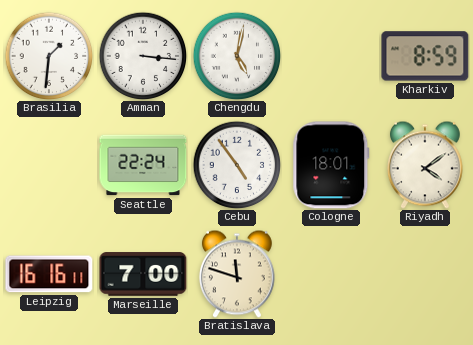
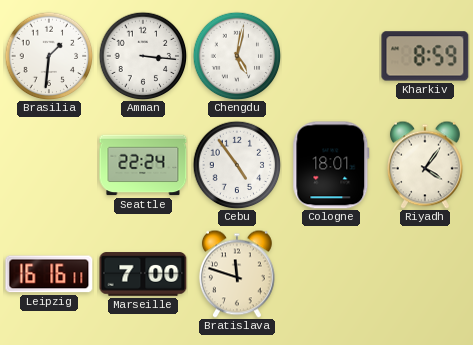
Riyadh: 4:09 -> 4:06
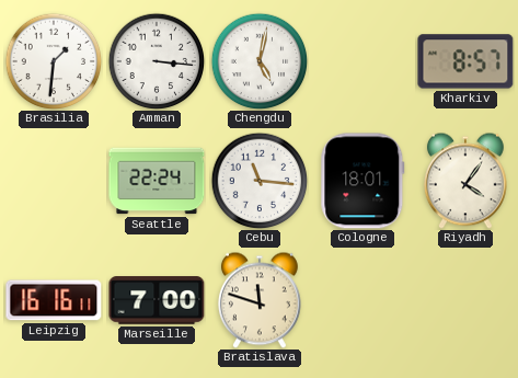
Kharkiv: 8:59 -> 8:57
Cebu: 4:54 -> 11:16
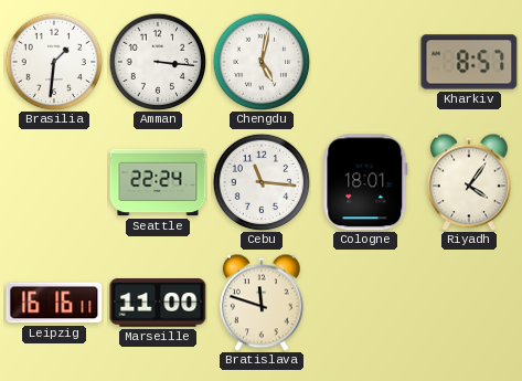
Marseille: 7:00 -> 11:00
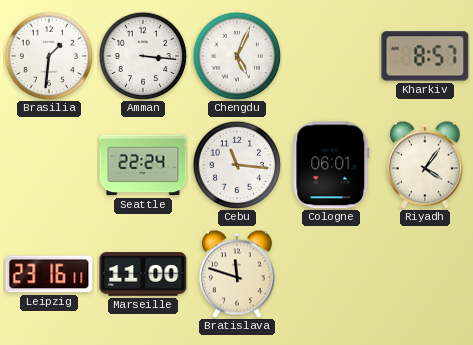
Chengdu: 5:02 -> 5:04
Cologne: 18:01 -> 06:01
Leipzig: 16:16 -> 23:16
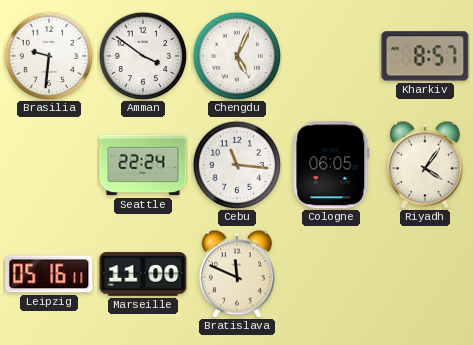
Brasilia: 1:31 -> 9:31
Amman: 3:16 -> 3:51
Cologne: 06:01 -> 06:05
Leipzig: 23:16 -> 05:16
Bratislava: 11:48 -> 11:49
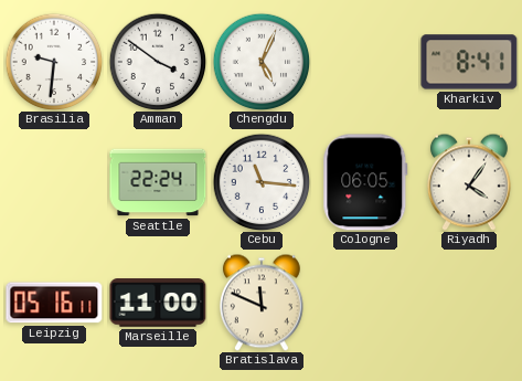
Kharkiv: 8:57 -> 8:41
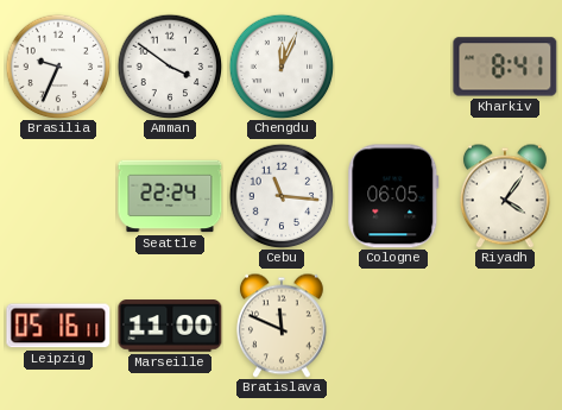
Brasilia: 9:31 -> 9:34
Chengdu: 5:04 -> 12:04
